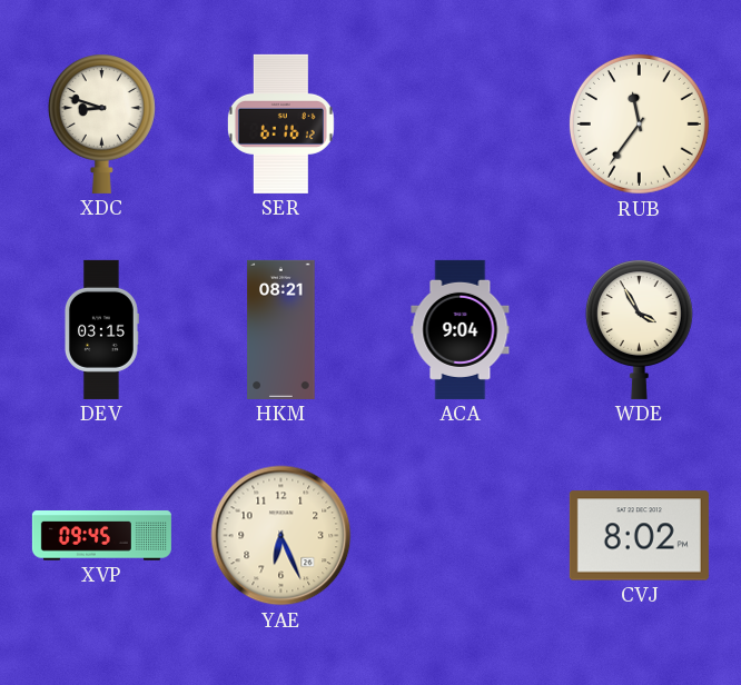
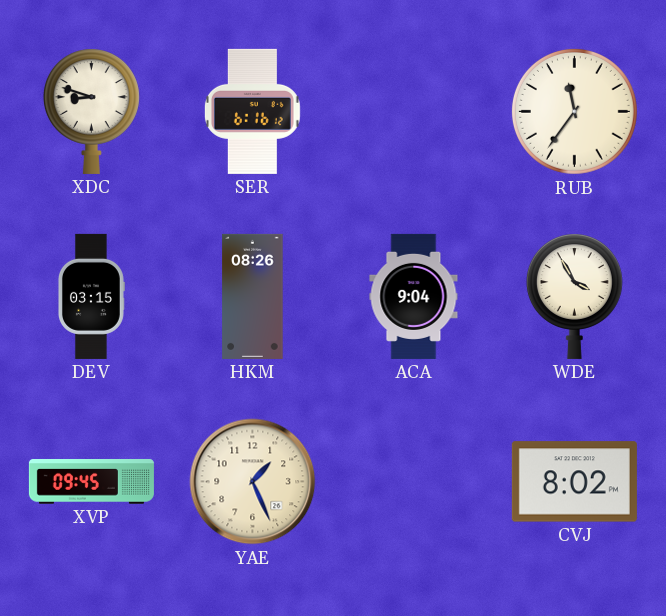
HKM: 08:21 -> 08:26
YAE: 6:26 -> 1:26
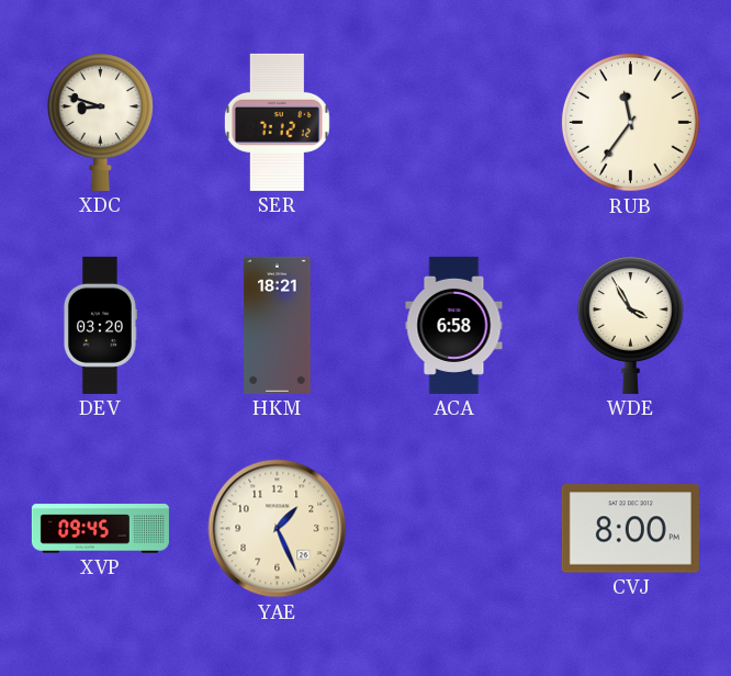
SER: 6:16 -> 7:12
DEV: 03:15 -> 03:20
HKM: 08:26 -> 18:21
ACA: 9:04 -> 6:58
CVJ: 8:02 -> 8:00
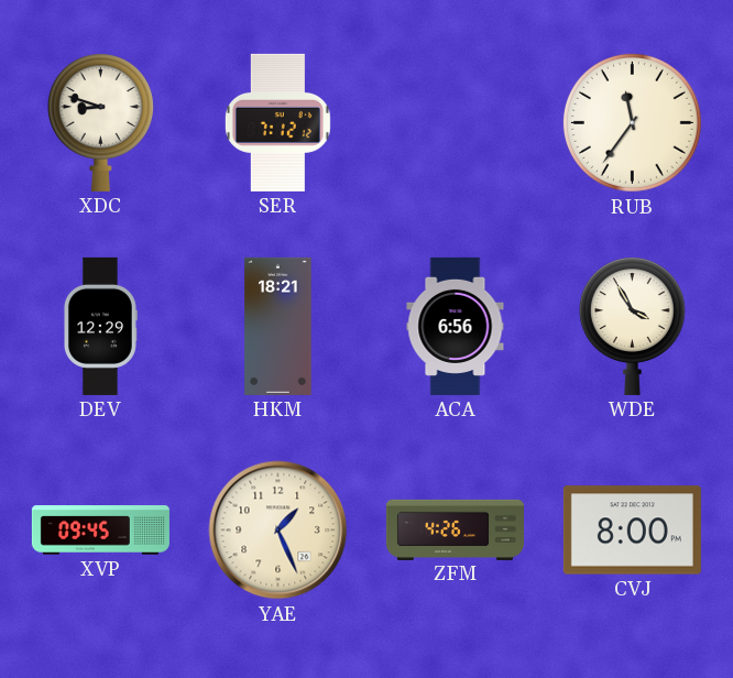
DEV: 03:20 -> 12:29
ACA: 6:58 -> 6:56
ZFM: none -> 4:26
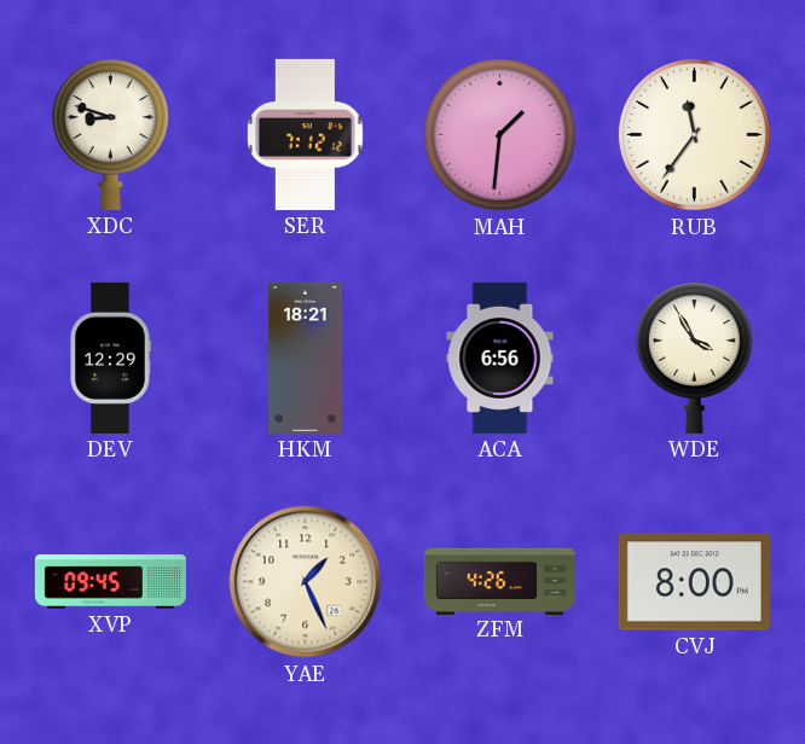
MAH: none -> 1:31
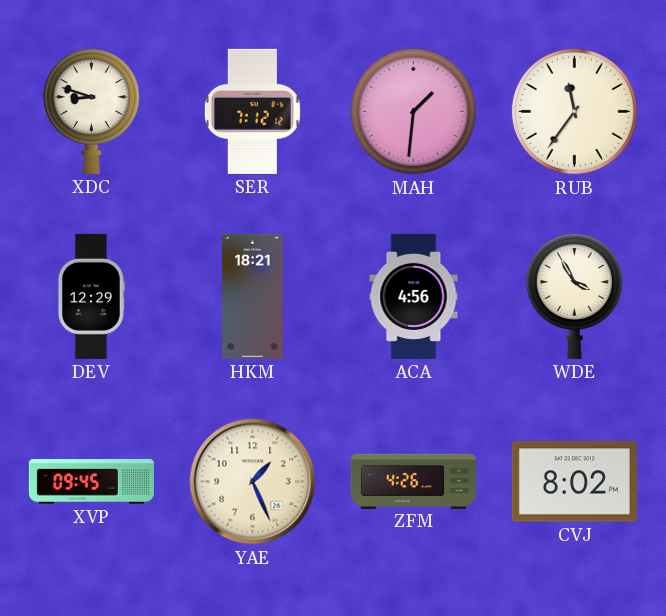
ACA: 6:56 -> 4:56
CVJ: 8:00 -> 8:02
